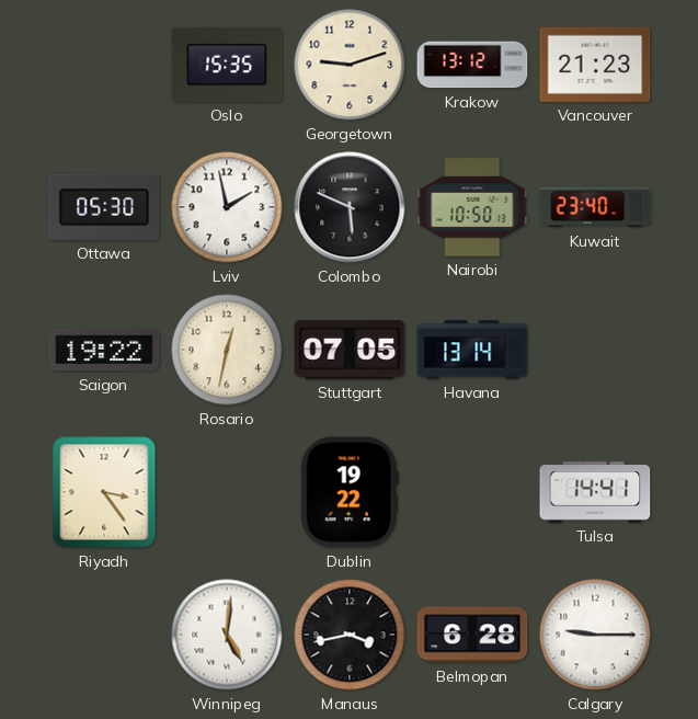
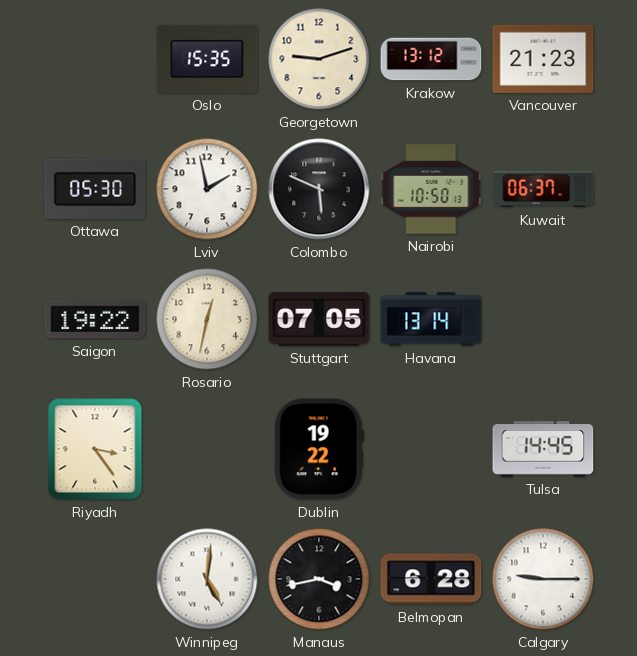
Kuwait: 23:40 -> 06:37
Tulsa: 14:41 -> 14:45
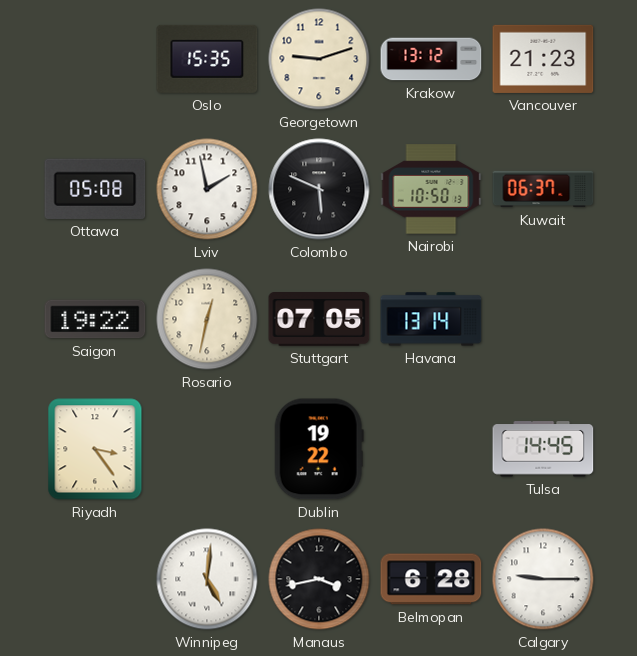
Ottawa: 05:30 -> 05:08
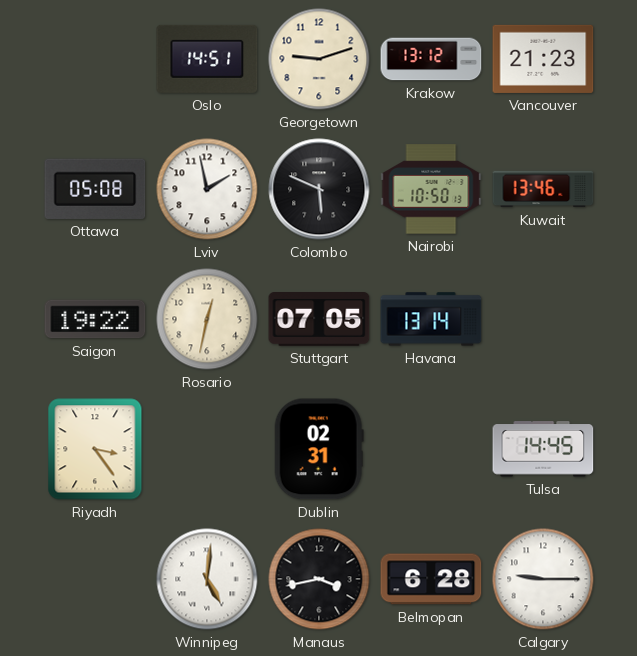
Oslo: 15:35 -> 14:51
Kuwait: 06:37 -> 13:46
Dublin: 19:22 -> 02:31
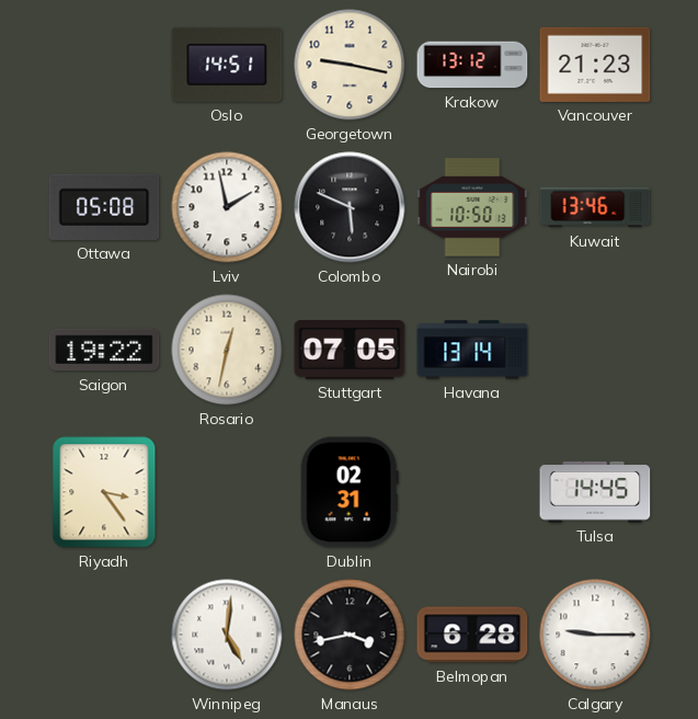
Georgetown: 9:12 -> 9:17
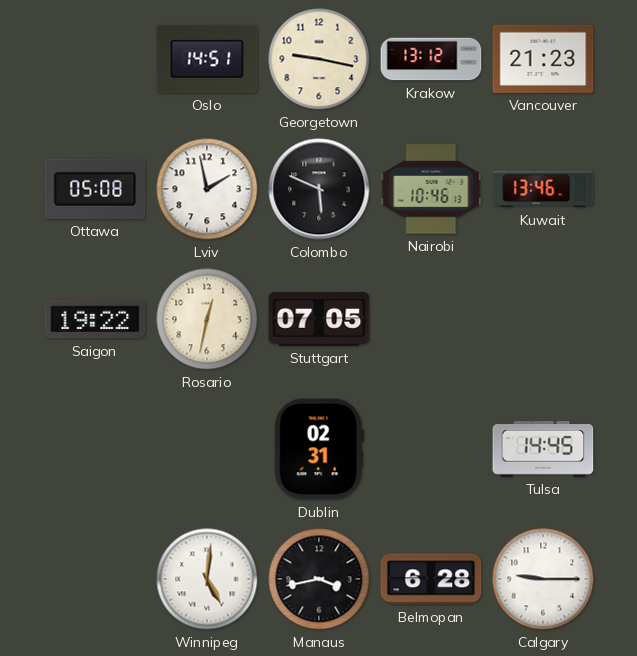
Nairobi: 10:50 -> 10:46
Havana: 13:14 -> none
Riyadh: 3:24 -> none
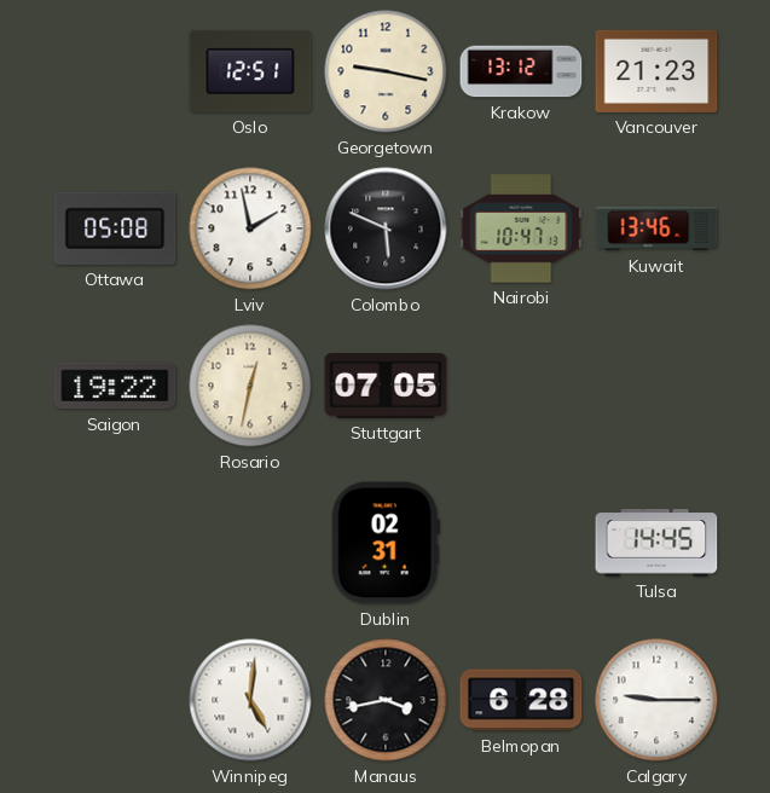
Oslo: 14:51 -> 12:51
Nairobi: 10:46 -> 10:47
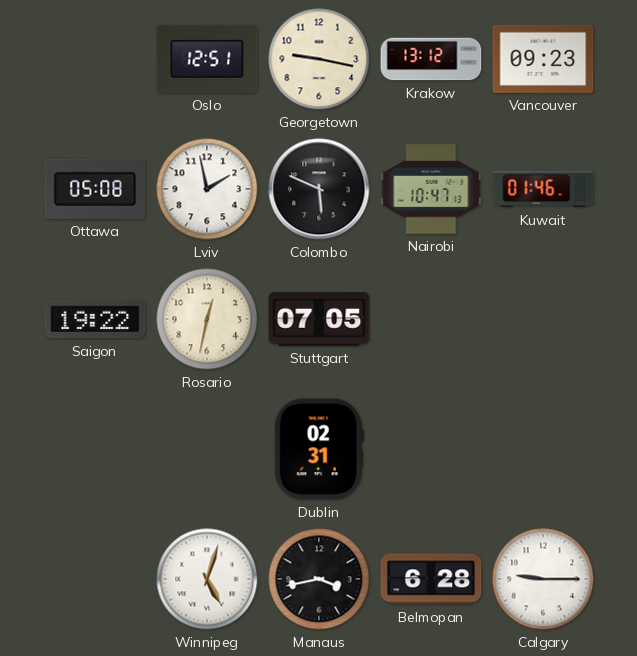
Vancouver: 21:23 -> 09:23
Kuwait: 13:46 -> 01:46
Tulsa: 14:45 -> none
Winnipeg: 5:01 -> 5:03
